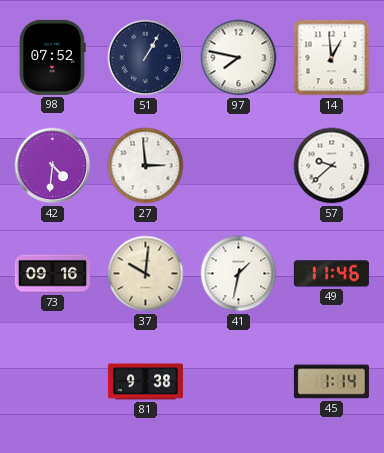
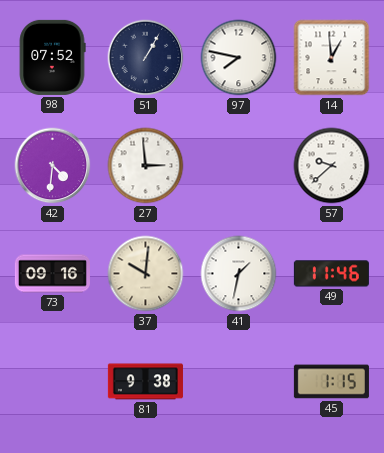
45: 1:14 -> 1:15
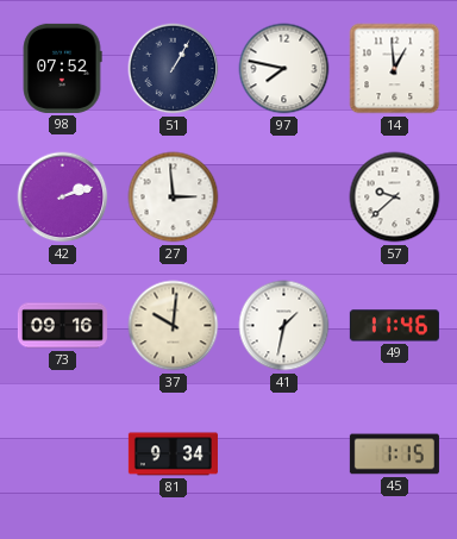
42: 4:31 -> 2:12
81: 9:38 -> 9:34
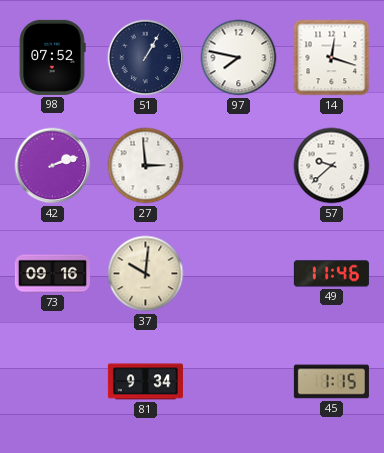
14: 12:59 -> 12:18
41: 1:32 -> none
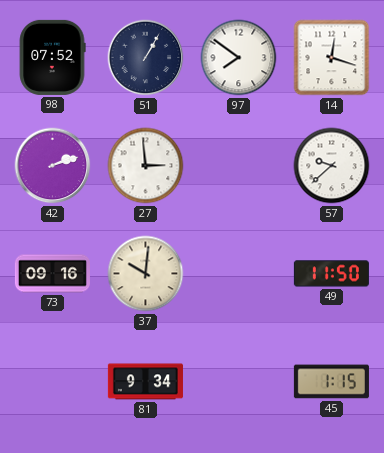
97: 7:47 -> 7:51
49: 11:46 -> 11:50
